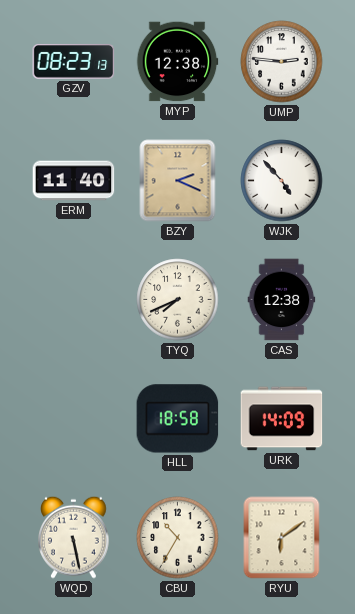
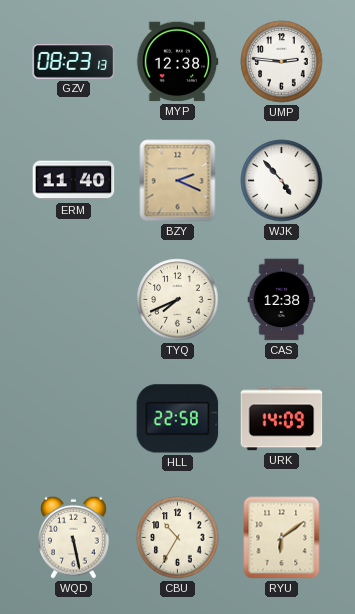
HLL: 18:58 -> 22:58
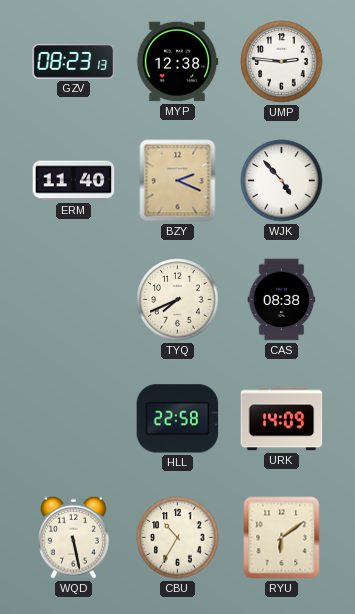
CAS: 12:38 -> 08:38
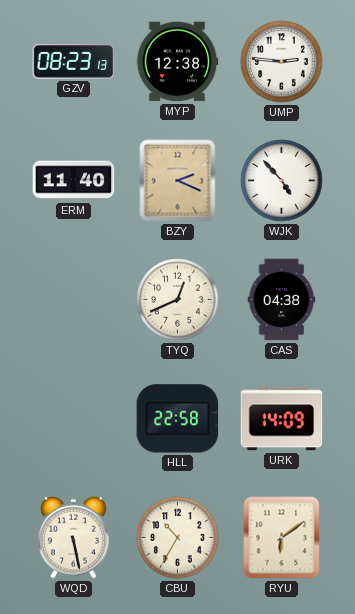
TYQ: 7:41 -> 12:41
CAS: 08:38 -> 04:38
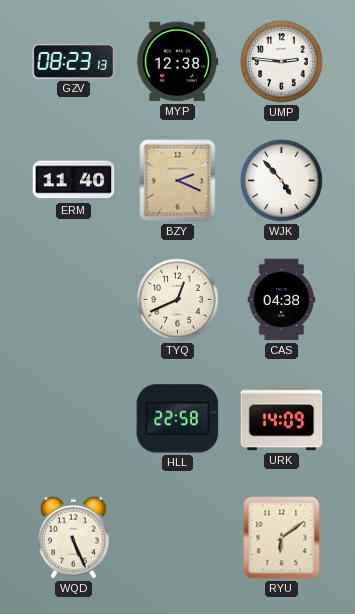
WQD: 5:28 -> 5:26
CBU: 10:35 -> none
